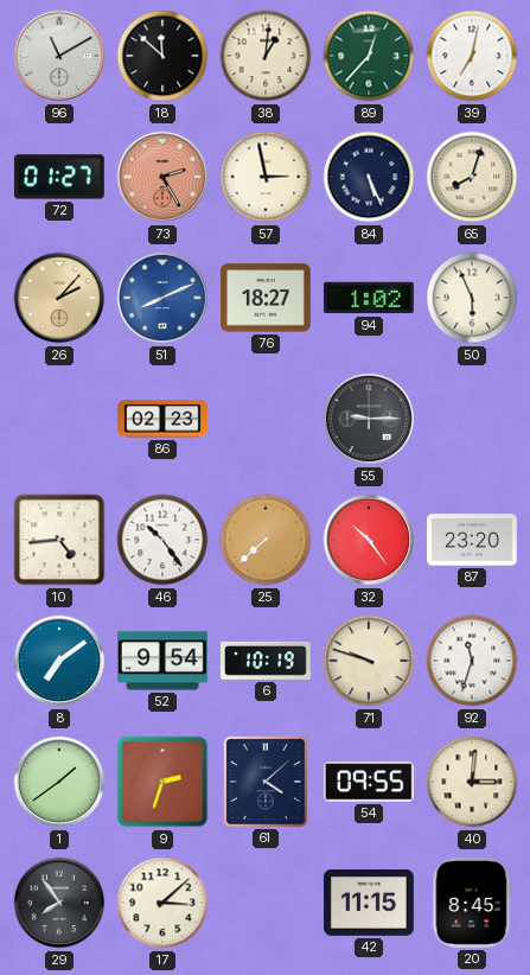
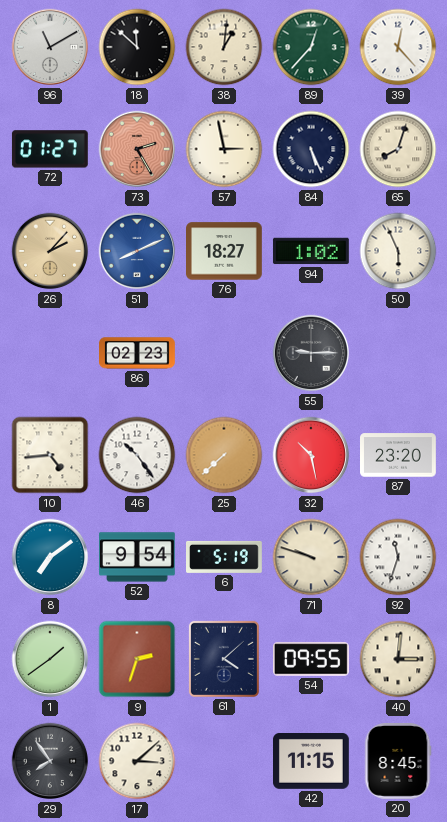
39: 7:02 -> 12:23
32: 10:24 -> 10:28
6: 10:19 -> 5:19
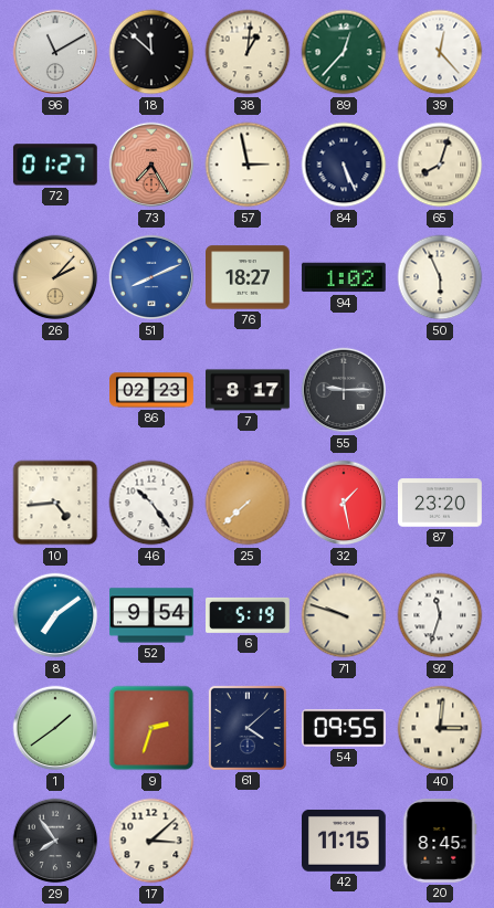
73: 2:25 -> 7:25
7: none -> 8:17
32: 10:28 -> 1:28
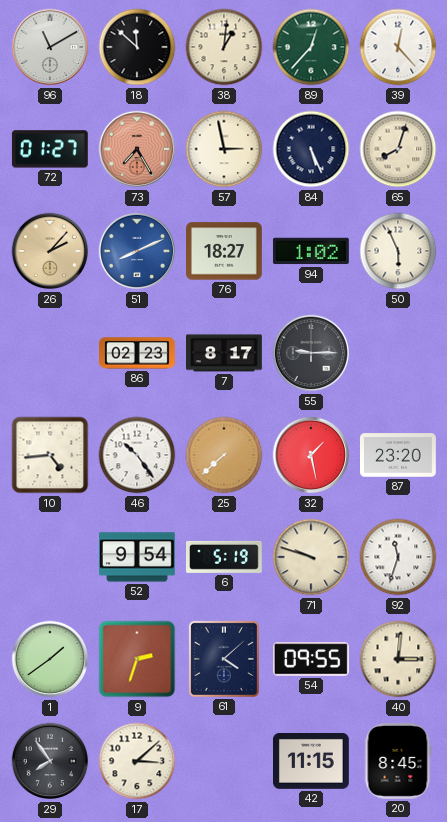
8: 7:09 -> none
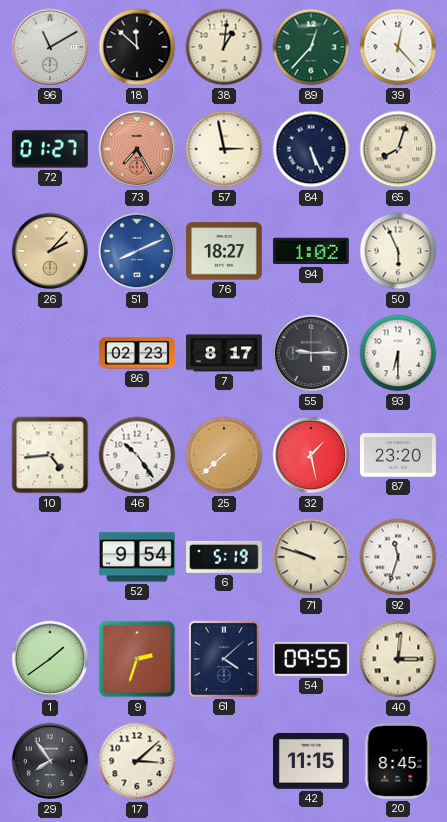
93: none -> 6:30
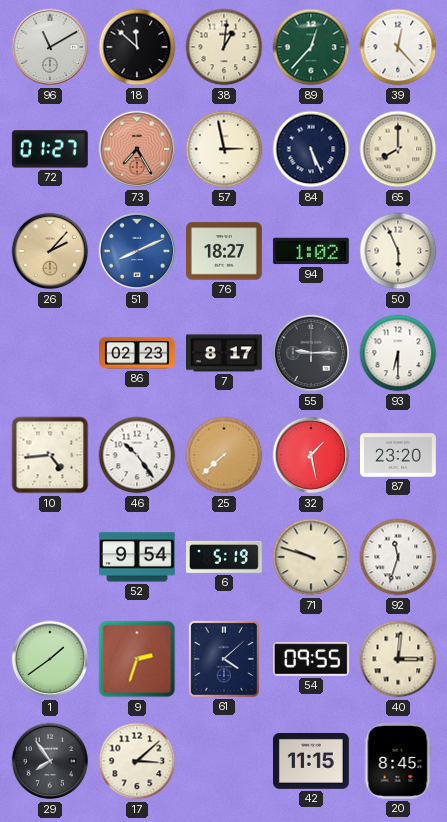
65: 8:03 -> 8:00
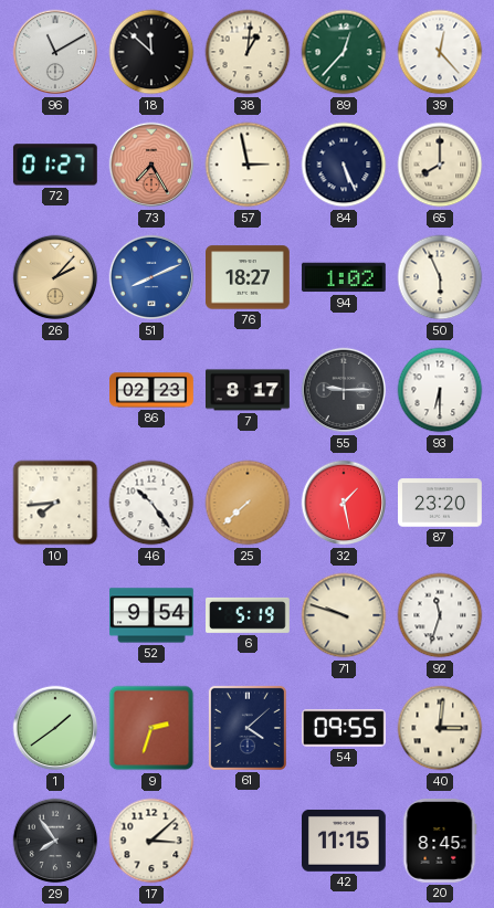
10: 4:44 -> 7:44
